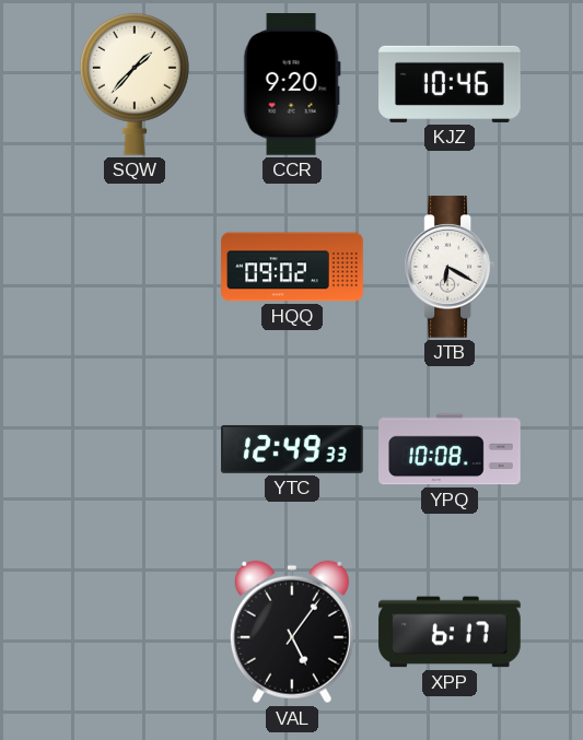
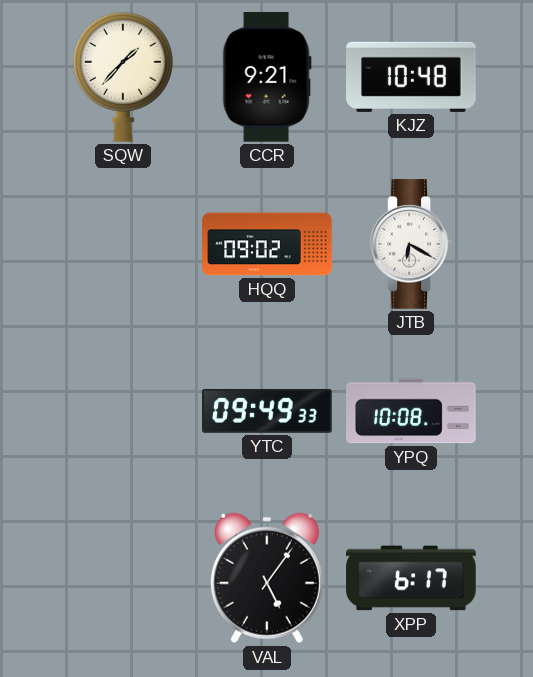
CCR: 9:20 -> 9:21
KJZ: 10:46 -> 10:48
YTC: 12:49 -> 09:49
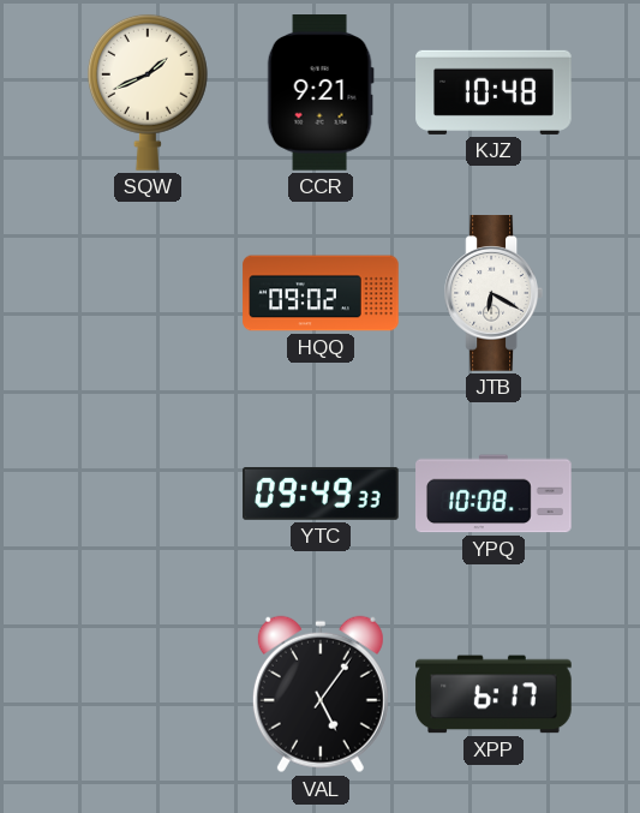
SQW: 1:37 -> 1:41
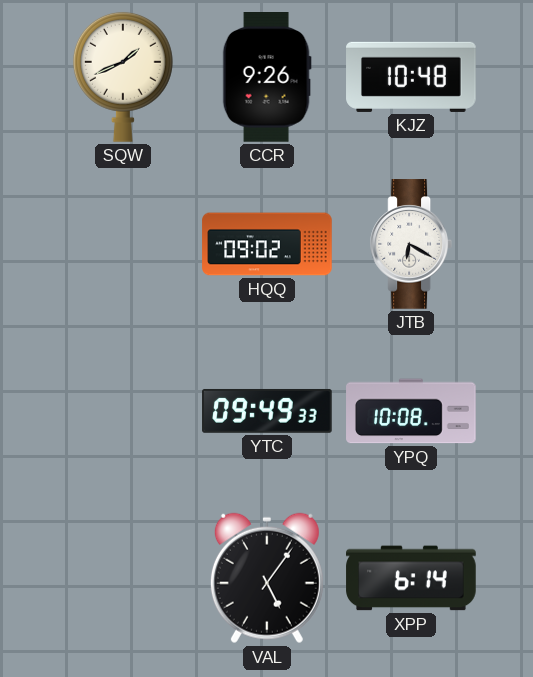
CCR: 9:21 -> 9:26
XPP: 6:17 -> 6:14
